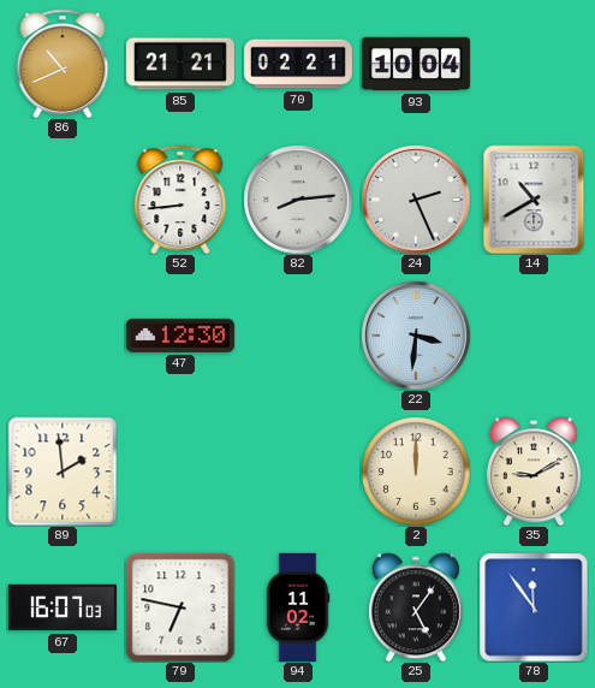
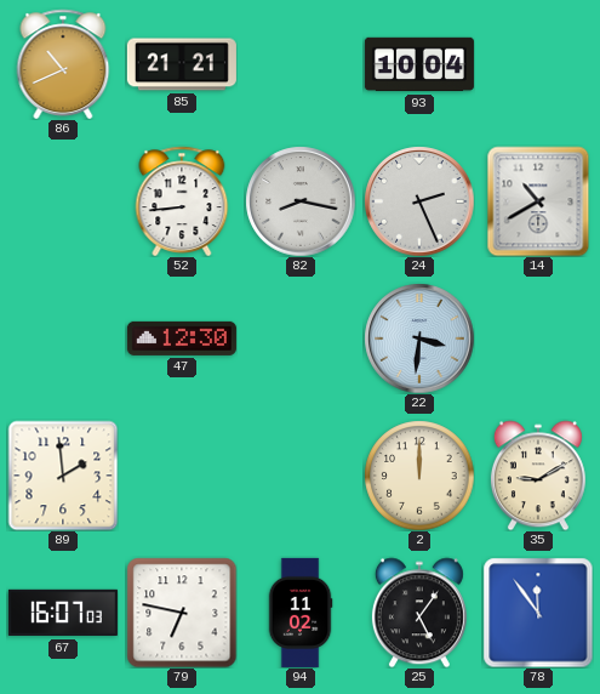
70: 02:21 -> none
82: 8:14 -> 8:17
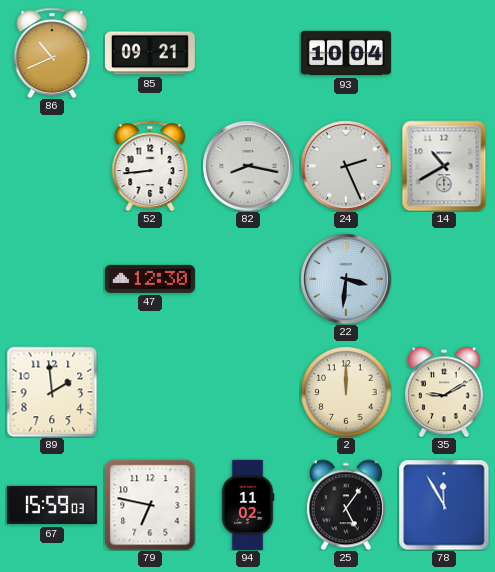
85: 21:21 -> 09:21
67: 16:07 -> 15:59
78: 11:54 -> 11:55
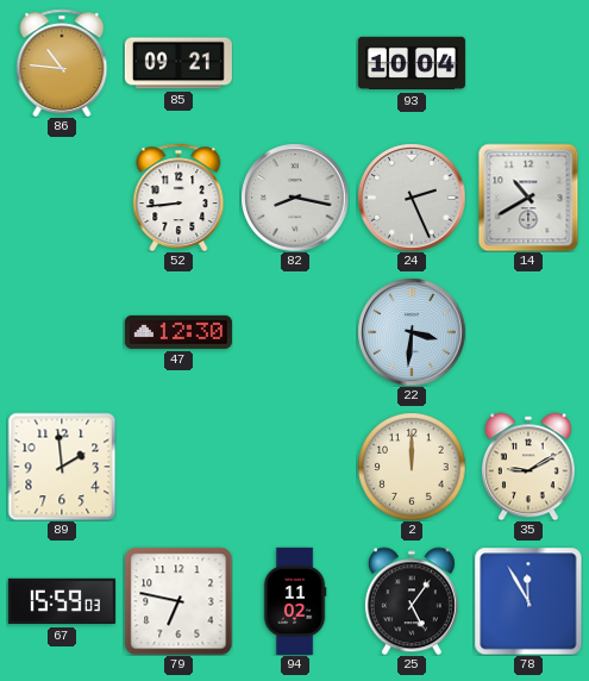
86: 10:41 -> 10:46
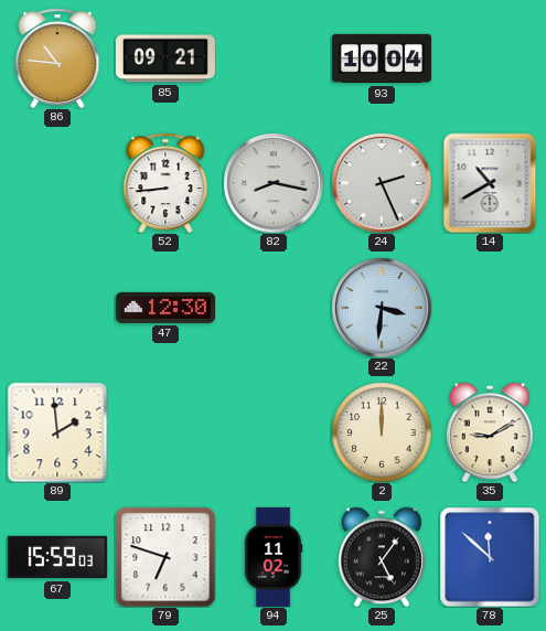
79: 6:47 -> 6:48
78: 11:55 -> 11:52
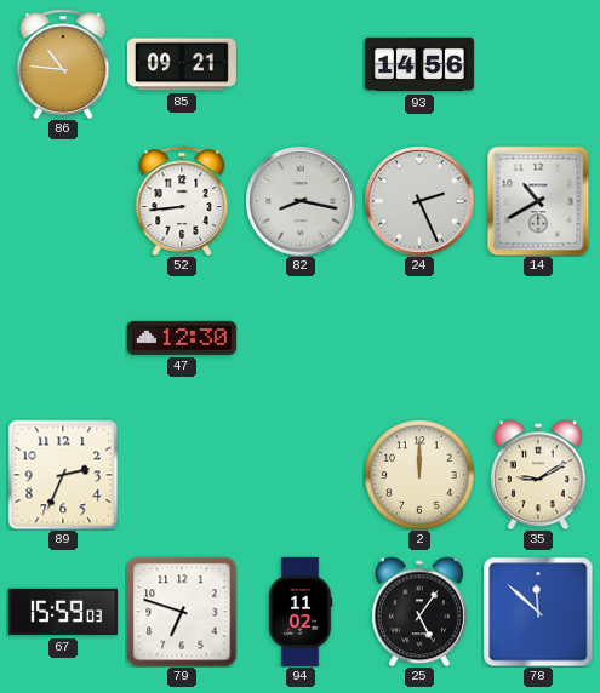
93: 10:04 -> 14:56
22: 3:31 -> none
89: 1:59 -> 2:34
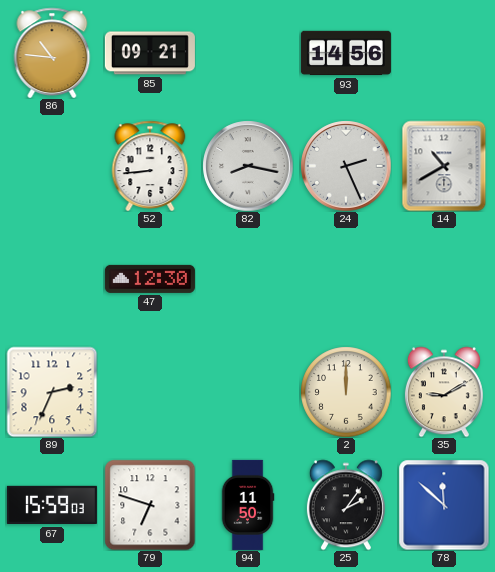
94: 11:02 -> 11:50
25: 5:06 -> 2:06
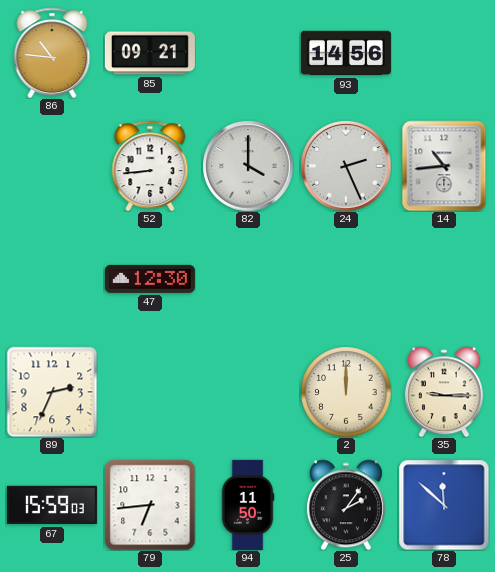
82: 8:17 -> 4:00
14: 10:40 -> 10:44
35: 9:10 -> 9:15
79: 6:48 -> 6:44
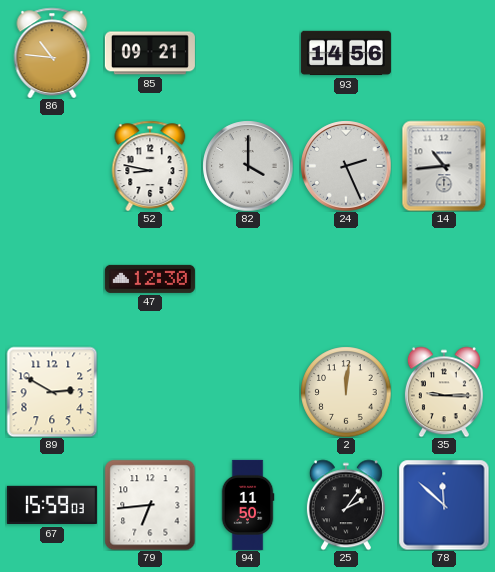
52: 8:44 -> 8:47
89: 2:34 -> 2:50
2: 12:00 -> 12:01
